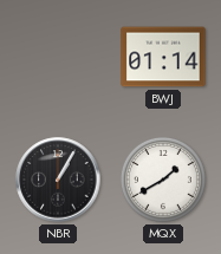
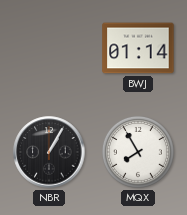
MQX: 1:40 -> 7:55
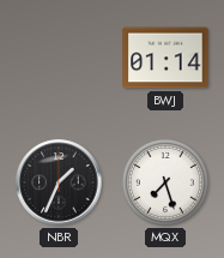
NBR: 1:05 -> 1:34
MQX: 7:55 -> 7:27
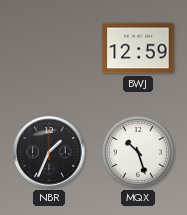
BWJ: 01:14 -> 12:59
MQX: 7:27 -> 10:27
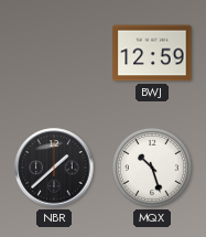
NBR: 1:34 -> 1:38
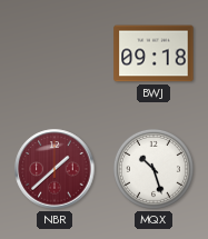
BWJ: 12:59 -> 09:18
NBR dial: black -> burgundy
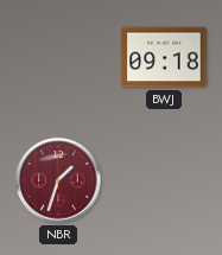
NBR: 1:38 -> 1:33
MQX: 10:27 -> none
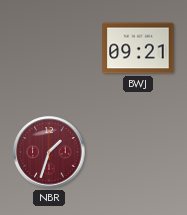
BWJ: 09:18 -> 09:21
